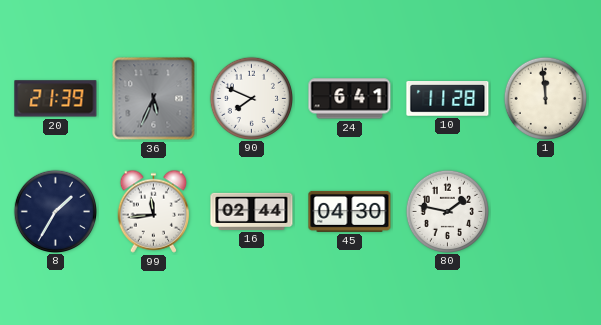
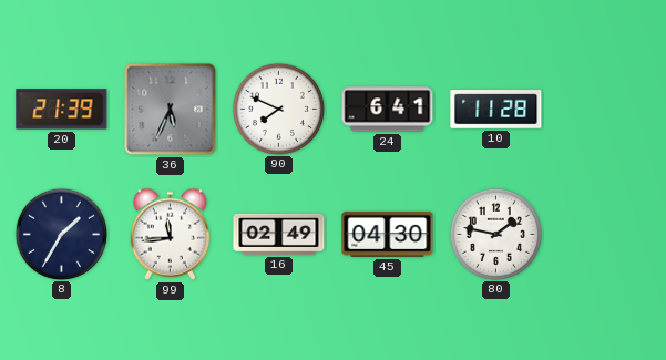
1: 11:59 -> none
16: 02:44 -> 02:49
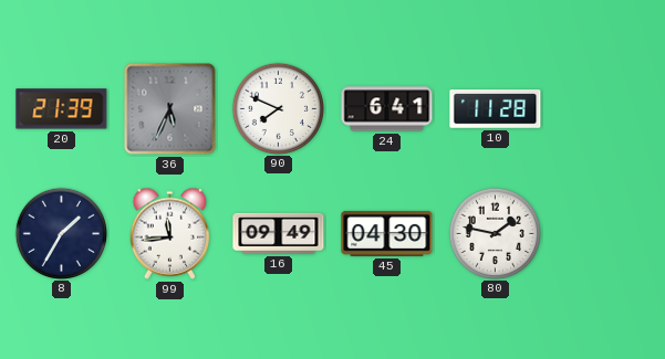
16: 02:49 -> 09:49
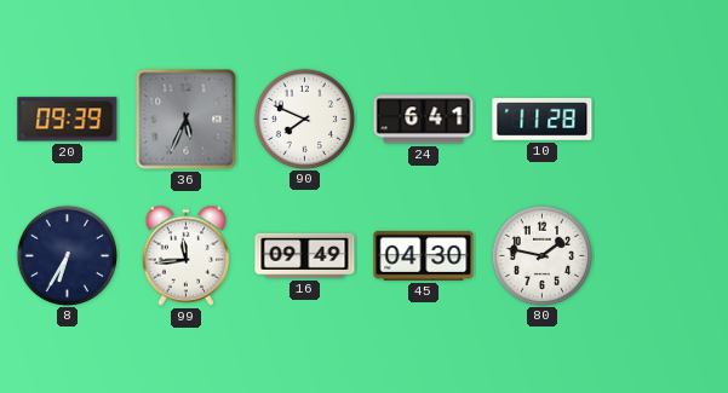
20: 21:39 -> 09:39
8: 1:35 -> 6:35
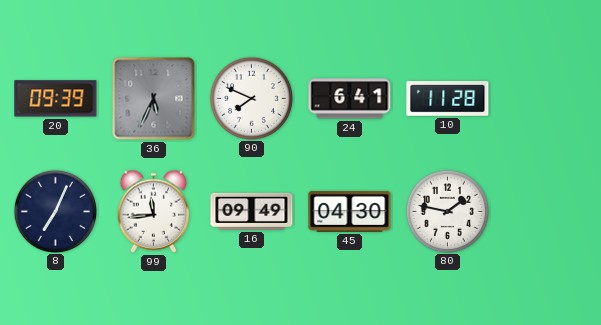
8: 6:35 -> 7:04
